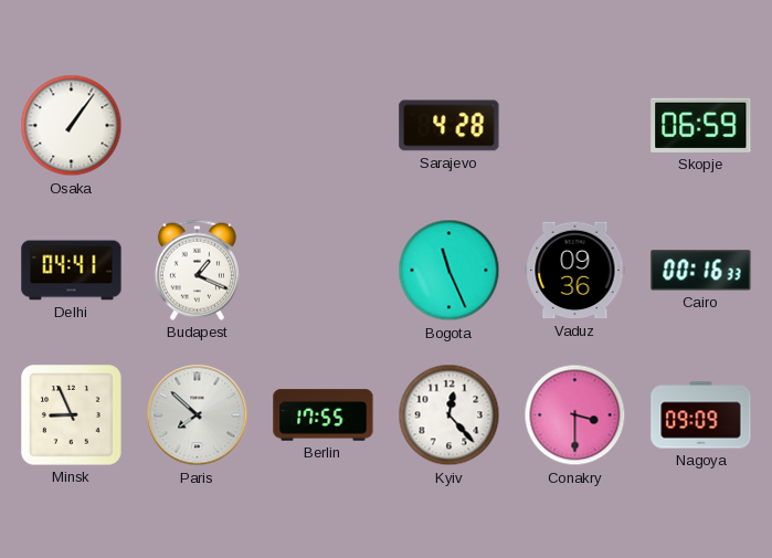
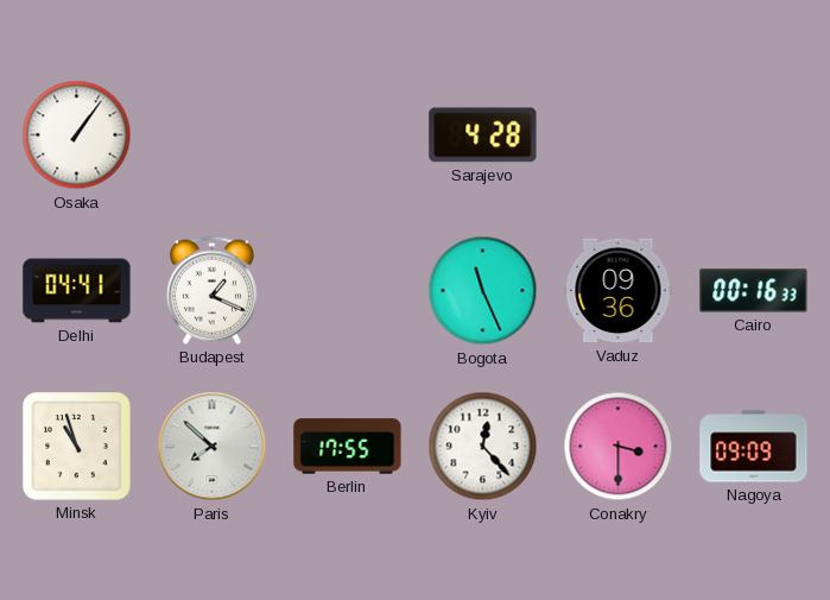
Skopje: 06:59 -> none
Minsk: 8:56 -> 10:57
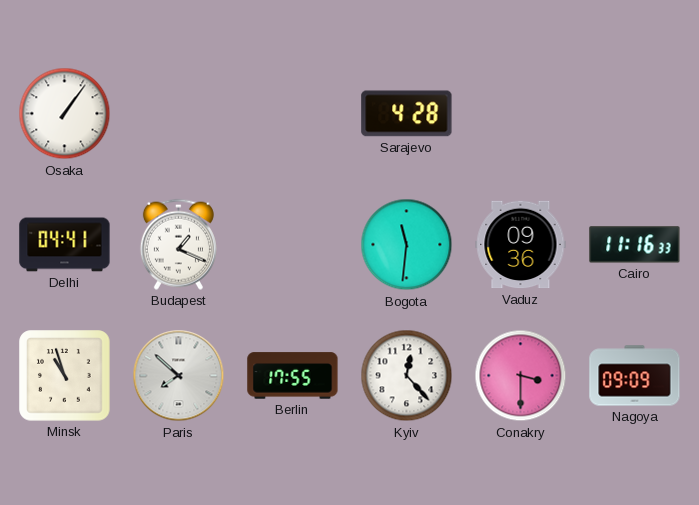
Bogota: 11:26 -> 11:31
Cairo: 00:16 -> 11:16
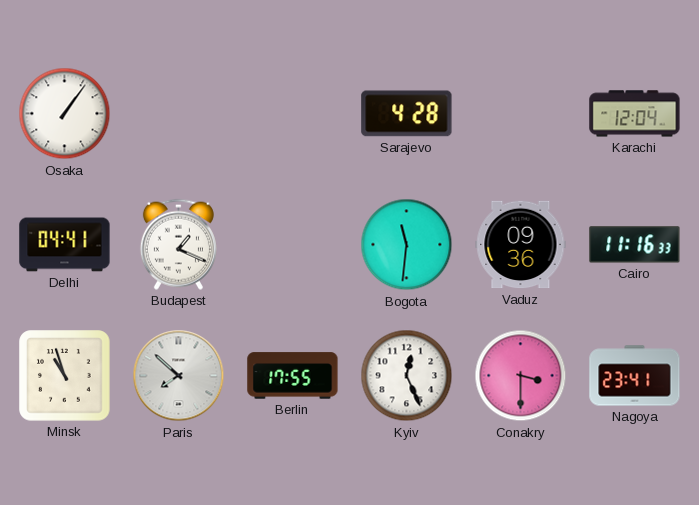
Karachi: none -> 12:04
Kyiv: 12:23 -> 12:26
Nagoya: 09:09 -> 23:41
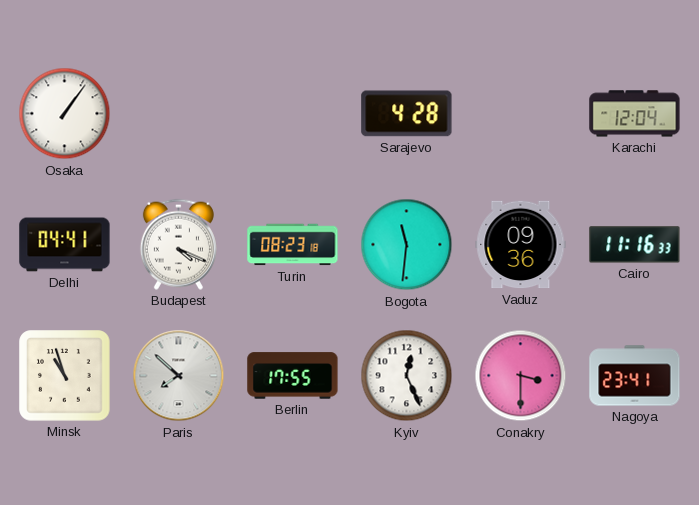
Budapest: 1:19 -> 4:19
Turin: none -> 08:23
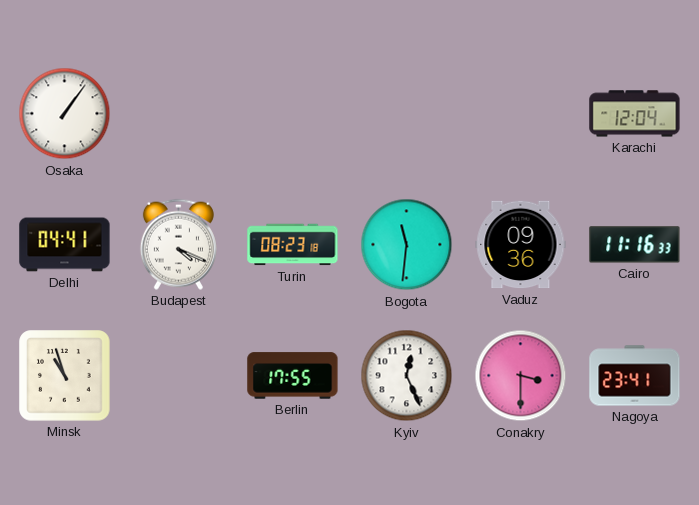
Sarajevo: 4:28 -> none
Paris: 7:52 -> none
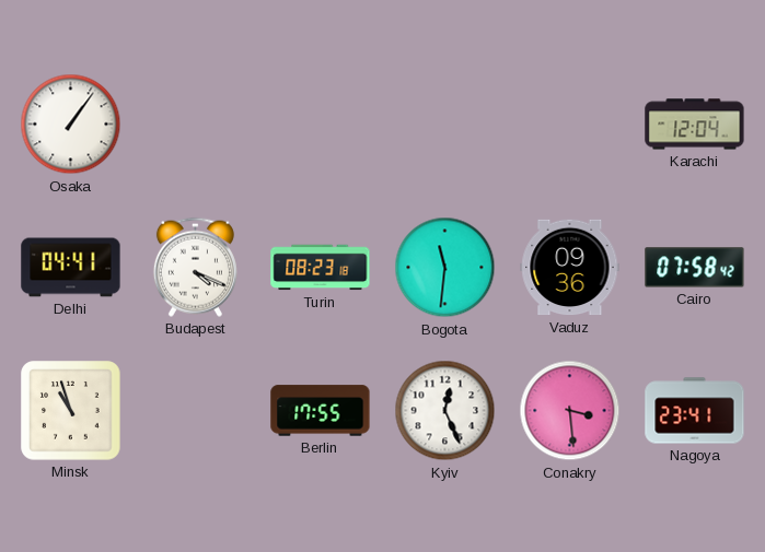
Cairo: 11:16 -> 07:58
Conakry: 3:30 -> 3:29
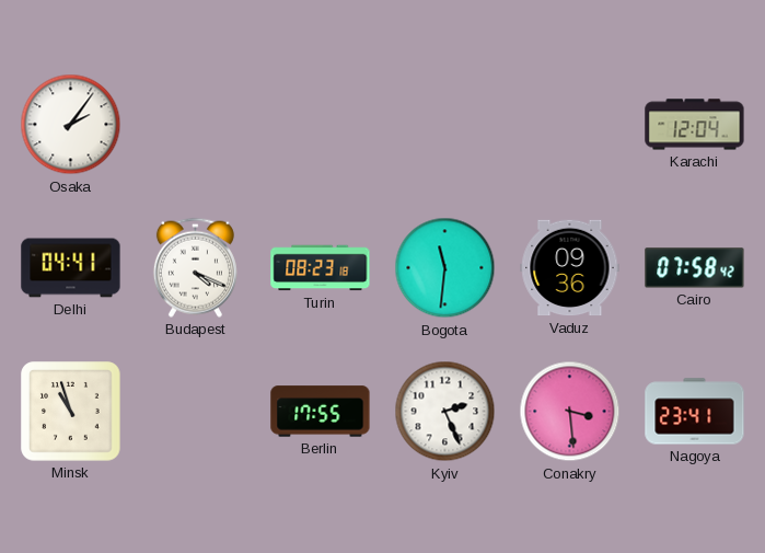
Osaka: 1:06 -> 2:06
Kyiv: 12:26 -> 2:26
